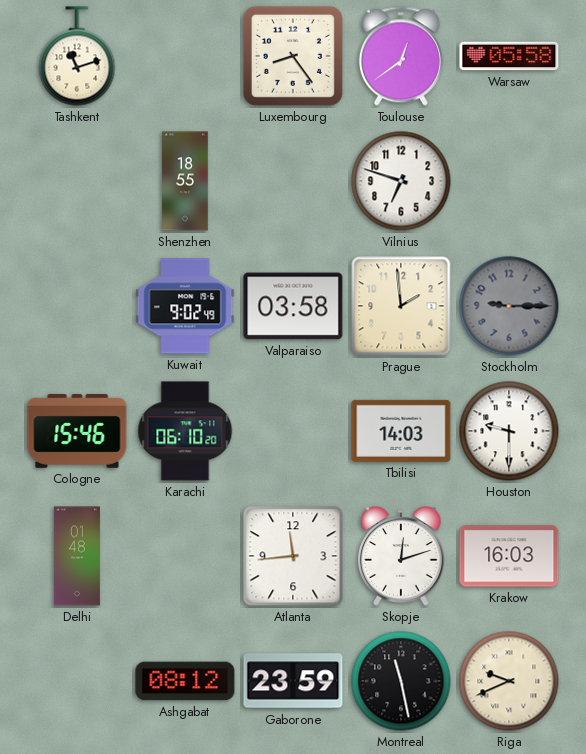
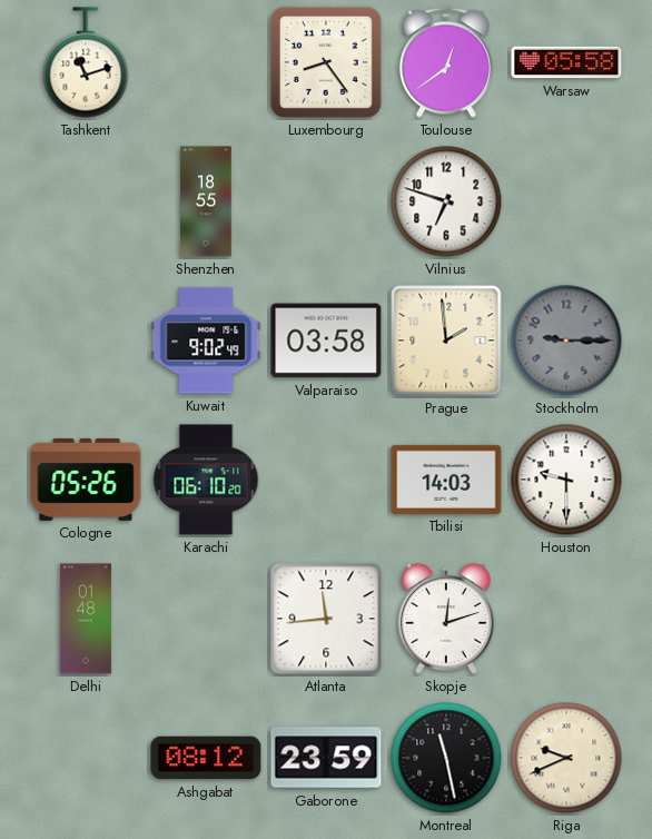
Cologne: 15:46 -> 05:26
Krakow: 16:03 -> none
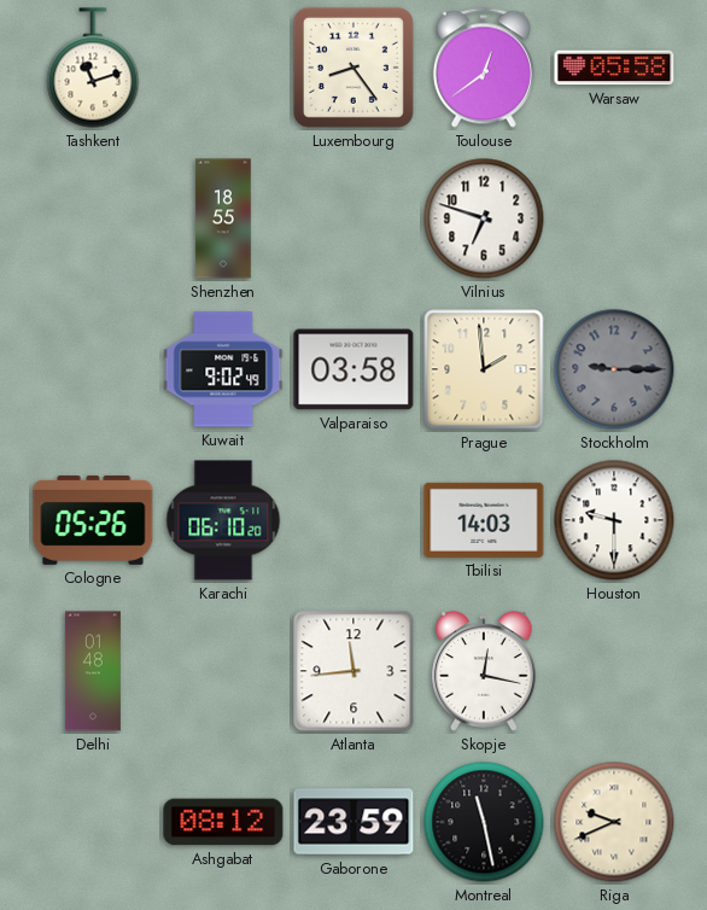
Skopje: 12:12 -> 12:17
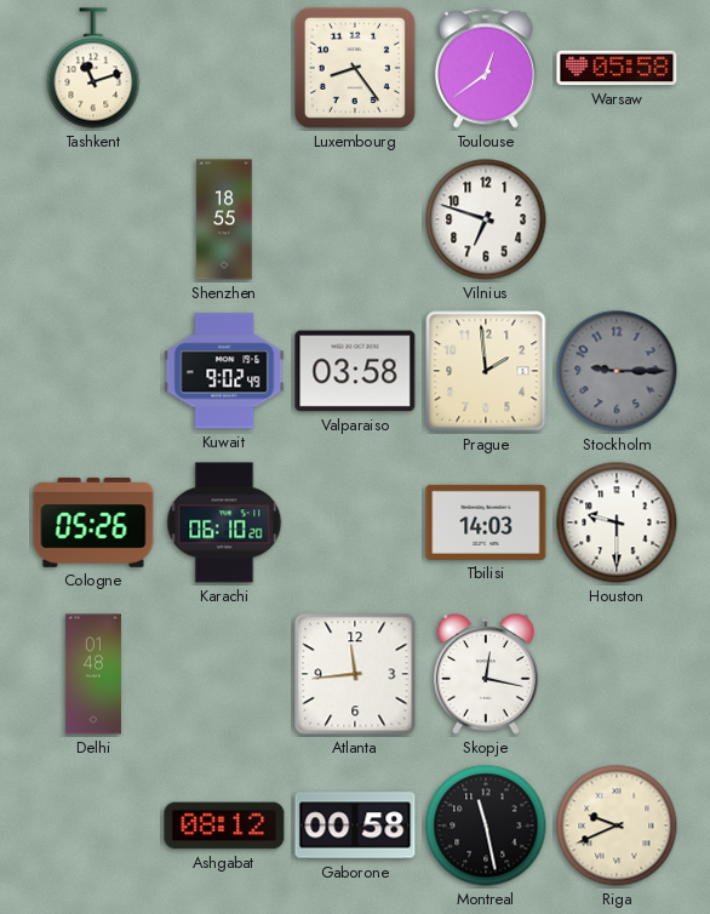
Gaborone: 23:59 -> 00:58
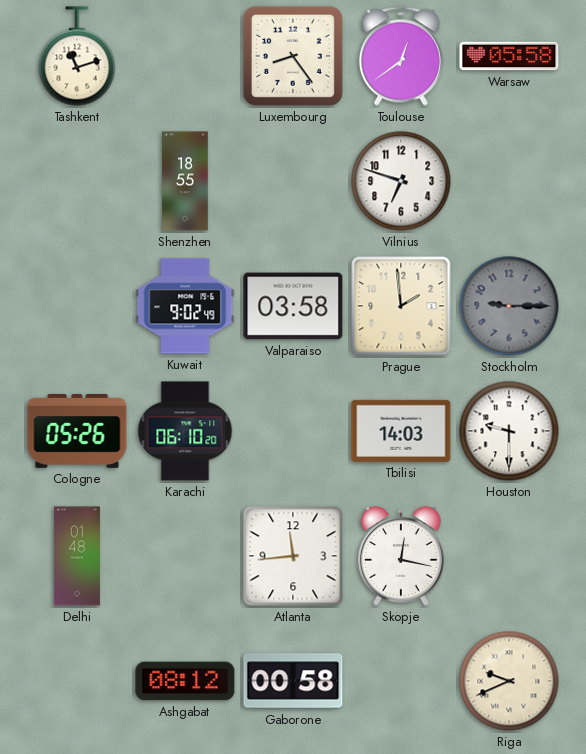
Montreal: 11:28 -> none
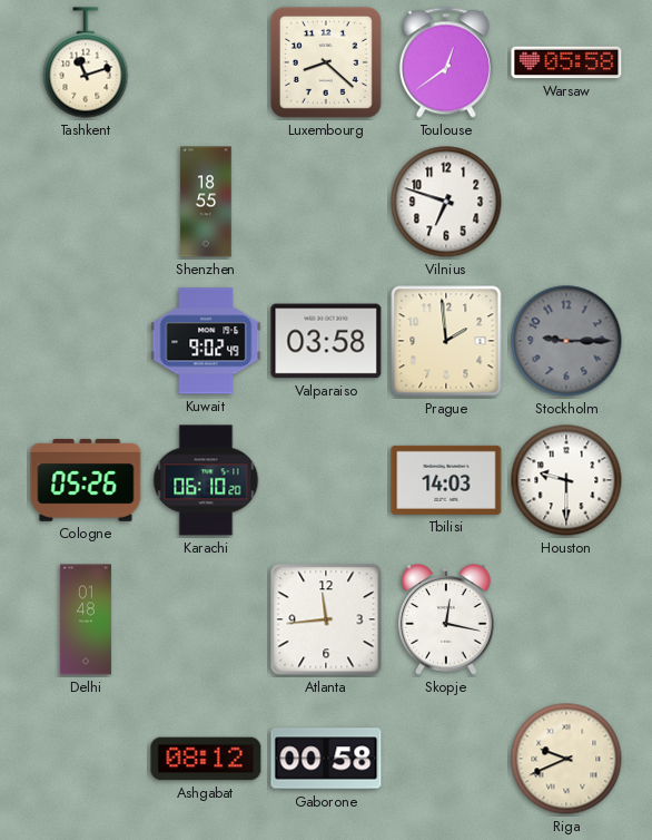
Luxembourg: 8:24 -> 8:22
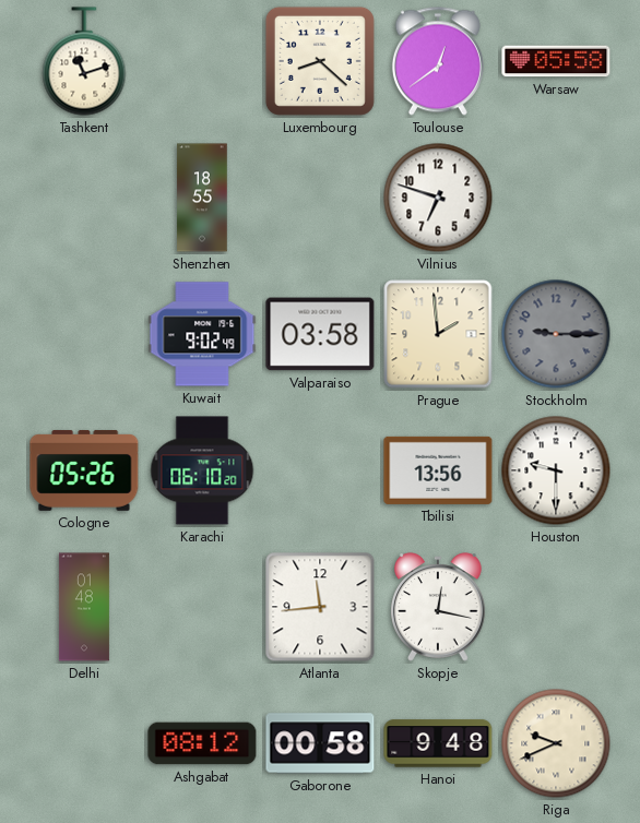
Tbilisi: 14:03 -> 13:56
Hanoi: none -> 9:48
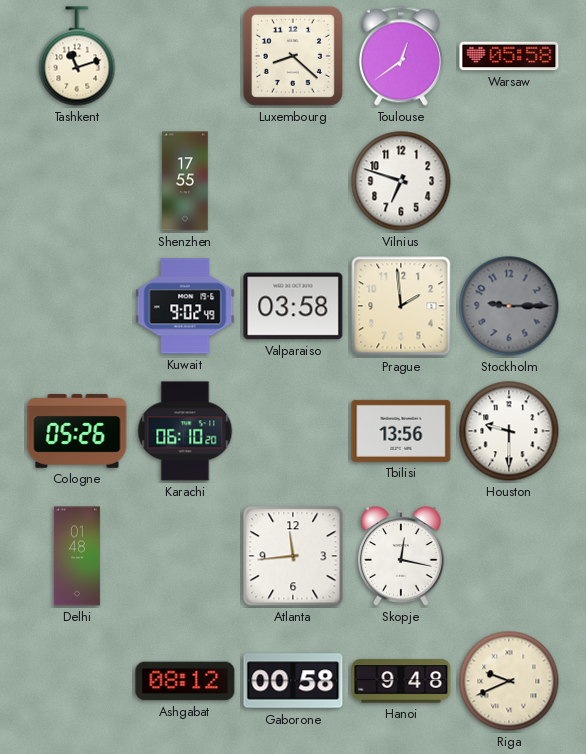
Shenzhen: 18:55 -> 17:55
